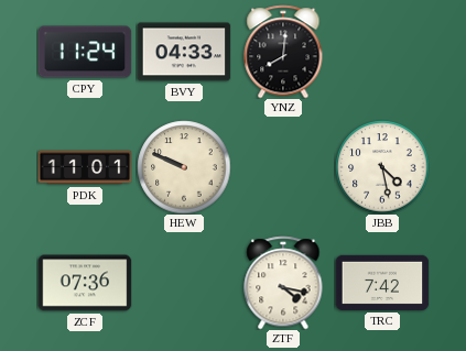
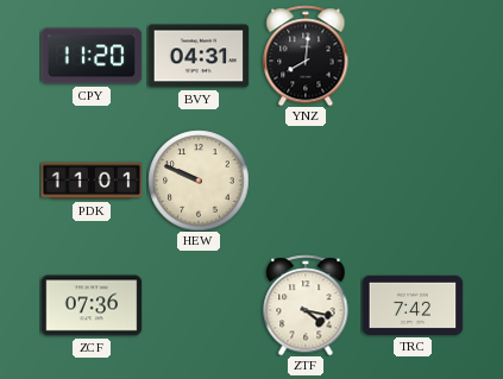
CPY: 11:24 -> 11:20
BVY: 04:33 -> 04:31
JBB: 4:28 -> none
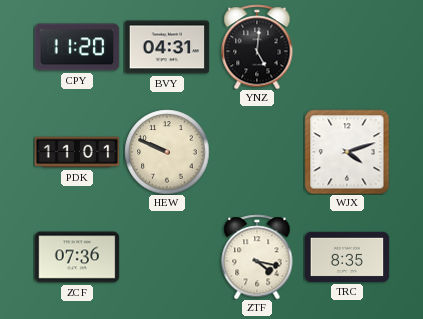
YNZ: 8:01 -> 5:01
WJX: none -> 4:12
TRC: 7:42 -> 8:35
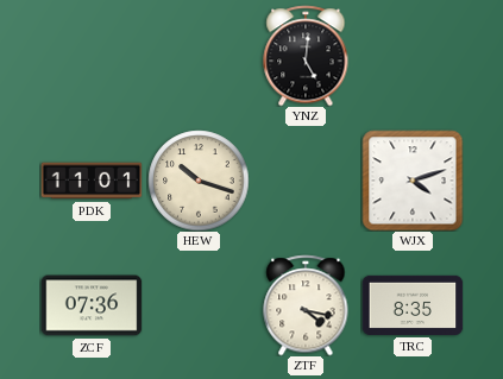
CPY: 11:20 -> none
BVY: 04:31 -> none
HEW: 9:49 -> 10:18
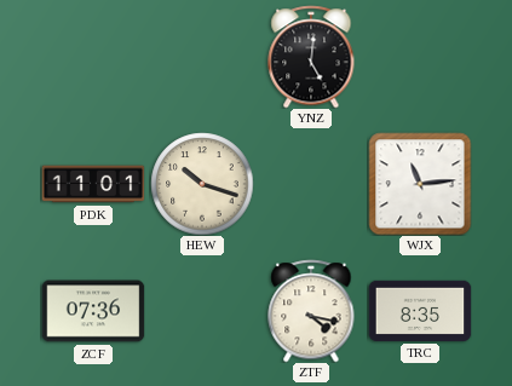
WJX: 4:12 -> 11:14
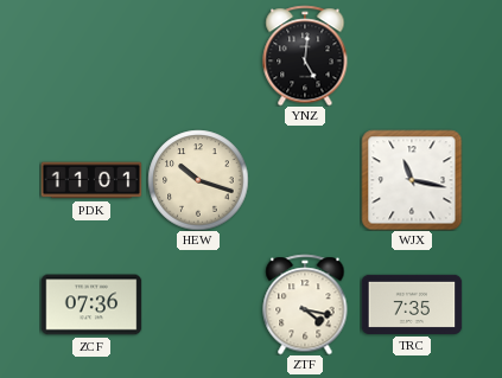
WJX: 11:14 -> 11:17
TRC: 8:35 -> 7:35
